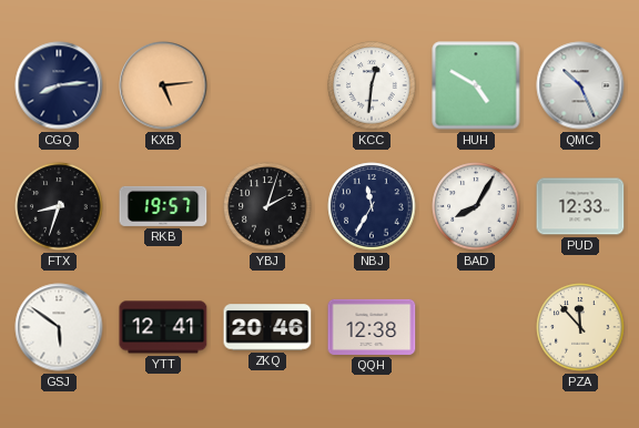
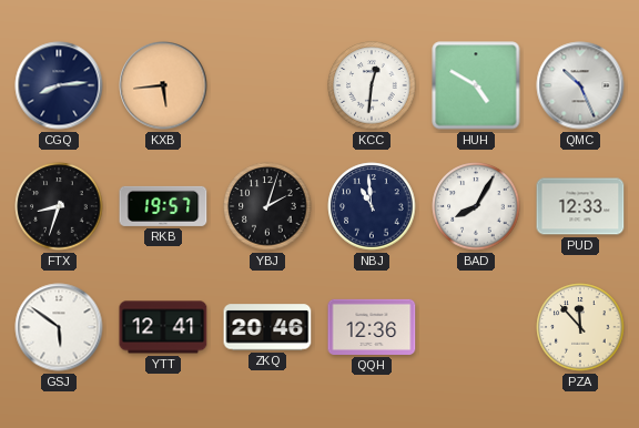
KXB: 5:14 -> 5:44
NBJ: 11:35 -> 10:59
QQH: 12:38 -> 12:36
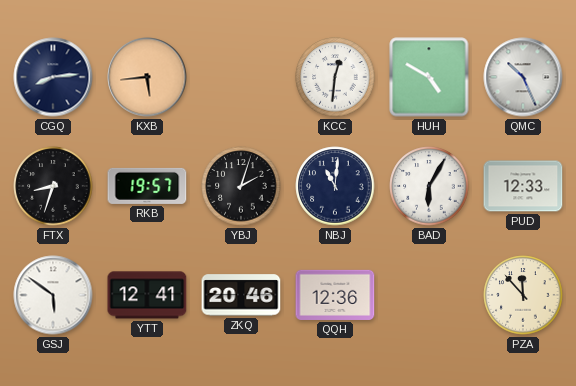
NBJ: 10:59 -> 11:01
BAD: 8:05 -> 6:05
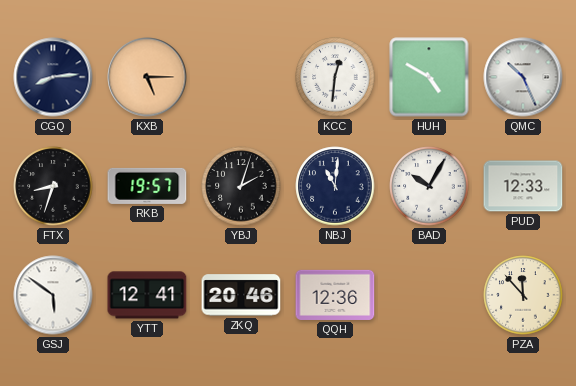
KXB: 5:44 -> 5:15
BAD: 6:05 -> 10:05
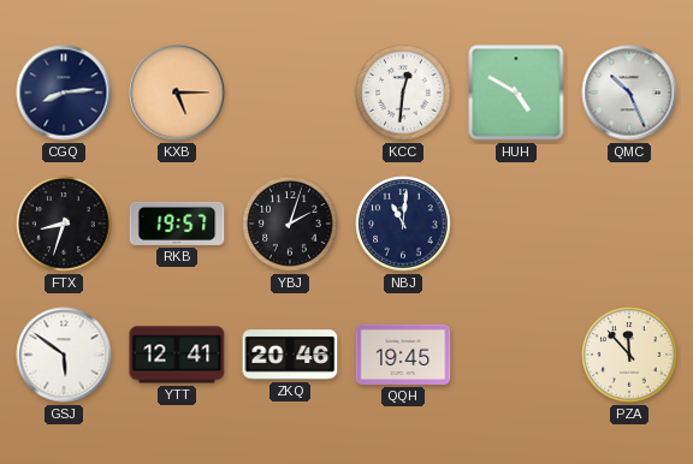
BAD: 10:05 -> none
PUD: 12:33 -> none
QQH: 12:36 -> 19:45
